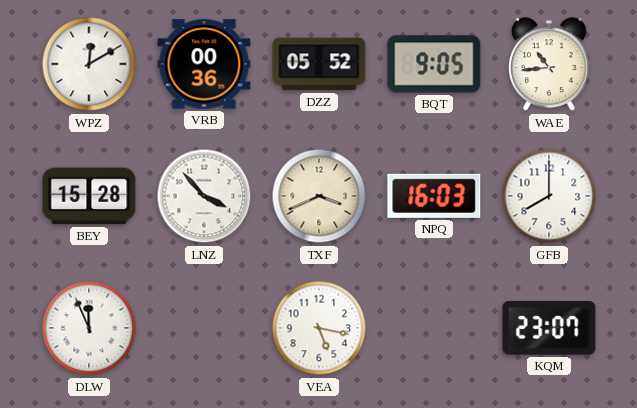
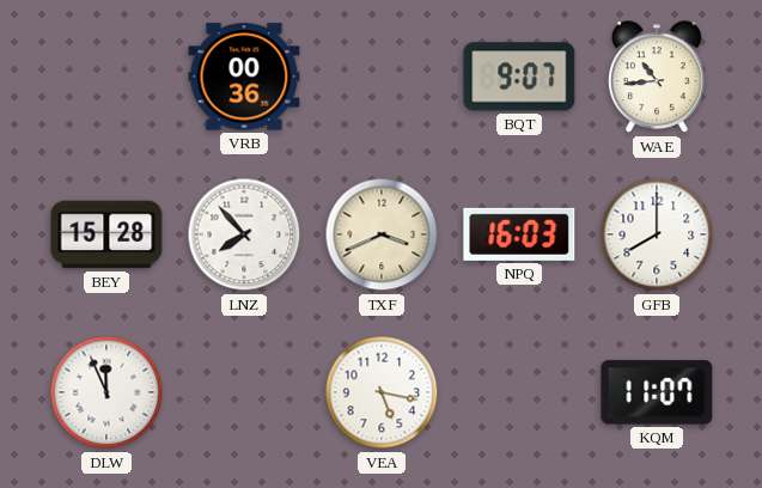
WPZ: 12:10 -> none
DZZ: 05:52 -> none
BQT: 9:05 -> 9:07
LNZ: 3:53 -> 7:53
KQM: 23:07 -> 11:07
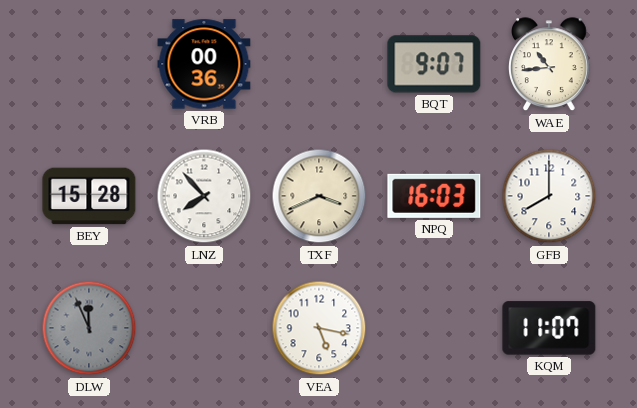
DLW dial: white -> grey
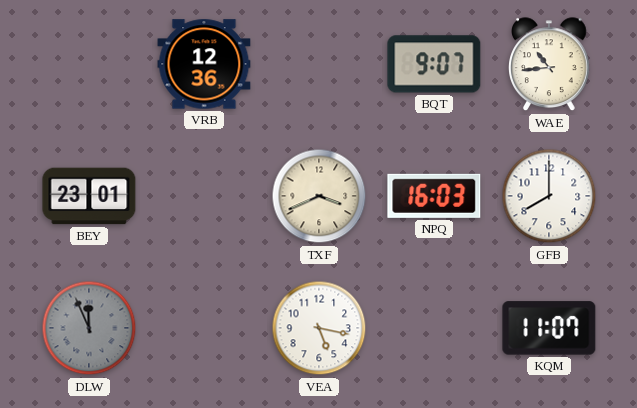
VRB: 00:36 -> 12:36
BEY: 15:28 -> 23:01
LNZ: 7:53 -> none
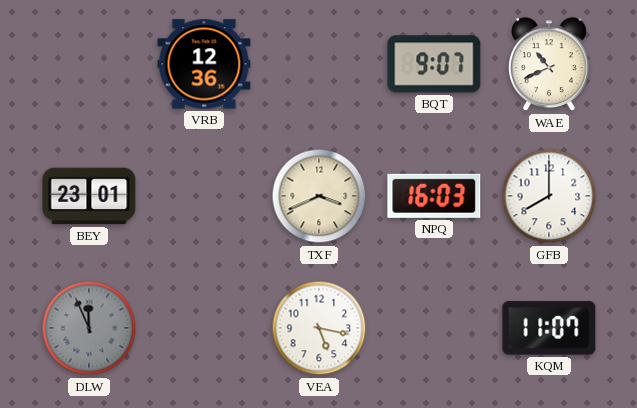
WAE: 10:44 -> 10:41
